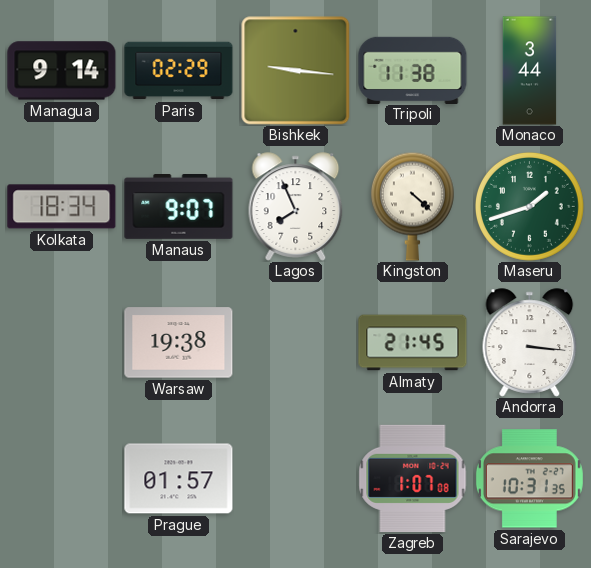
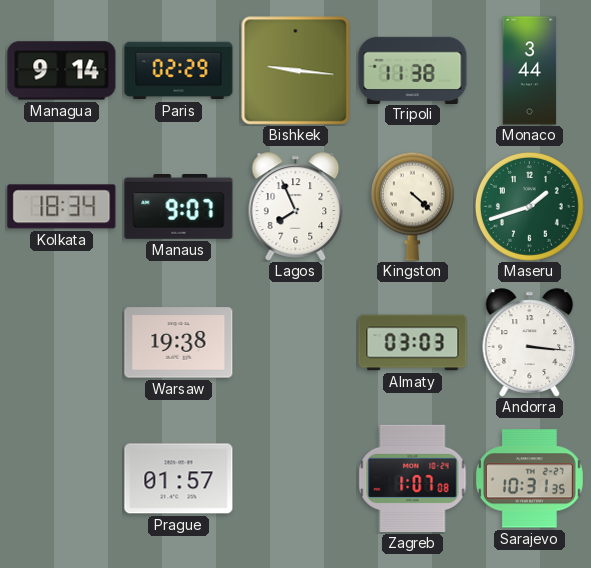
Almaty: 21:45 -> 03:03
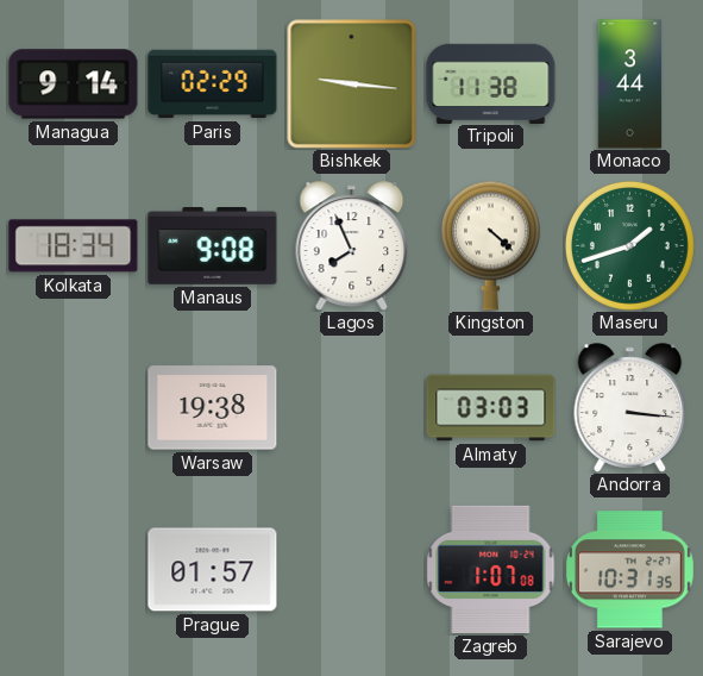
Manaus: 9:07 -> 9:08
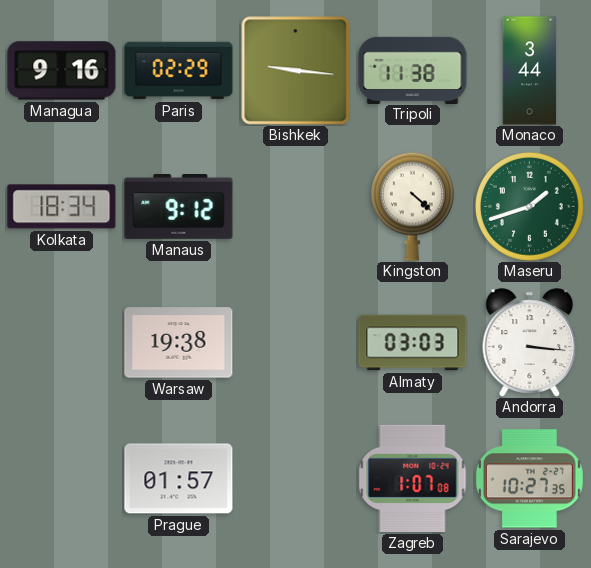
Managua: 9:14 -> 9:16
Manaus: 9:08 -> 9:12
Lagos: 7:56 -> none
Sarajevo: 10:31 -> 10:27
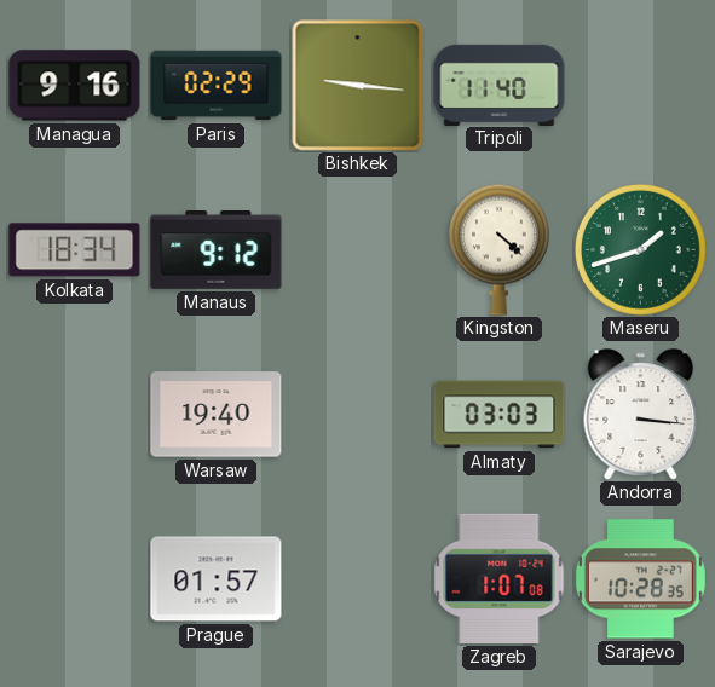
Tripoli: 11:38 -> 11:40
Monaco: 3:44 -> none
Warsaw: 19:38 -> 19:40
Sarajevo: 10:27 -> 10:28
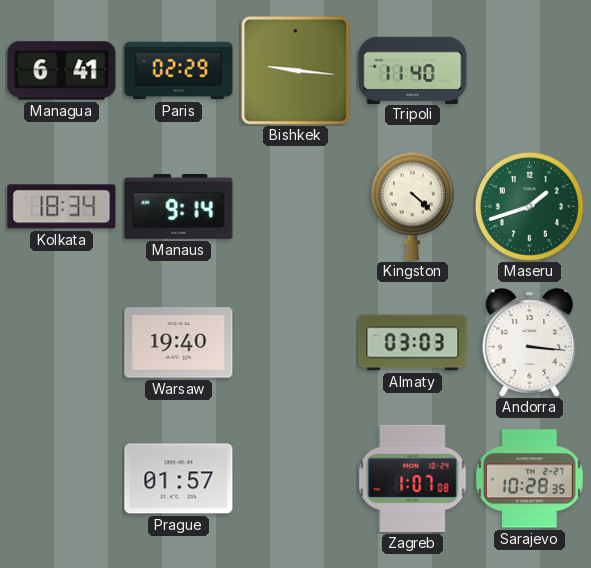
Managua: 9:16 -> 6:41
Manaus: 9:12 -> 9:14
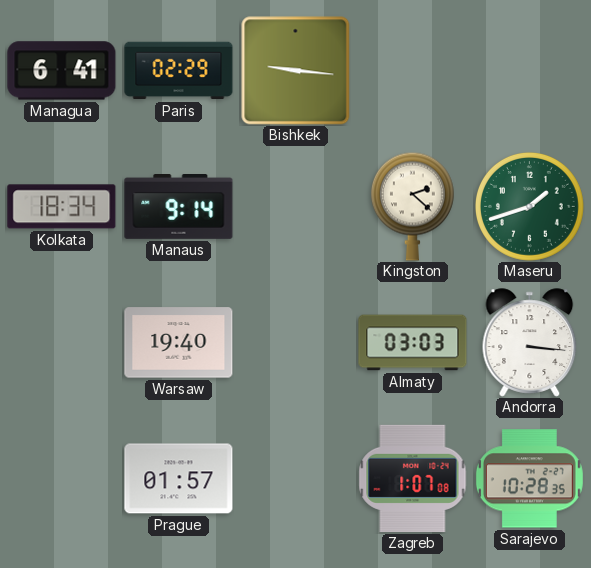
Tripoli: 11:40 -> none
Kingston: 4:22 -> 2:22
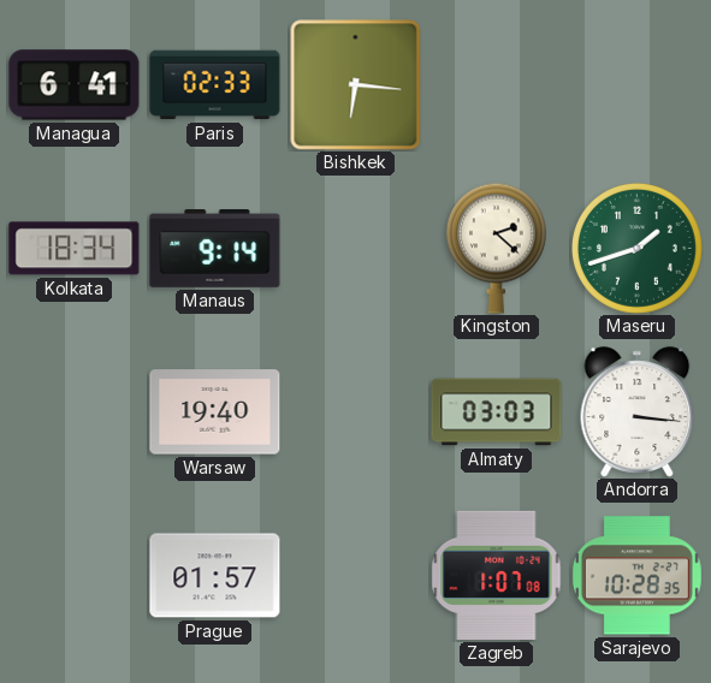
Paris: 02:29 -> 02:33
Bishkek: 9:16 -> 6:16
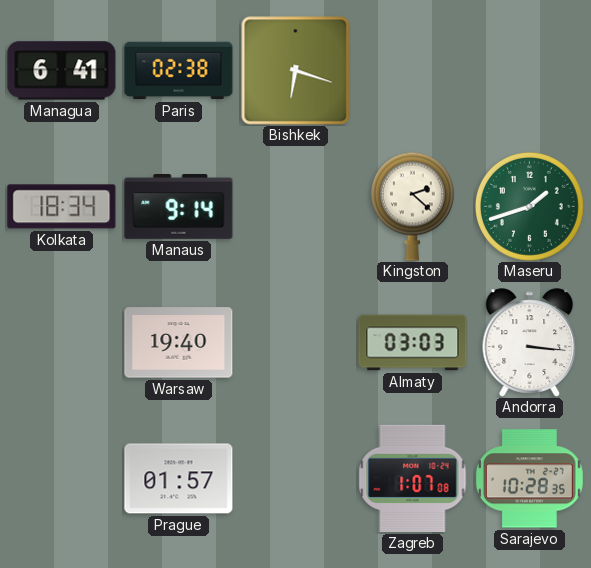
Paris: 02:33 -> 02:38
Bishkek: 6:16 -> 6:18
